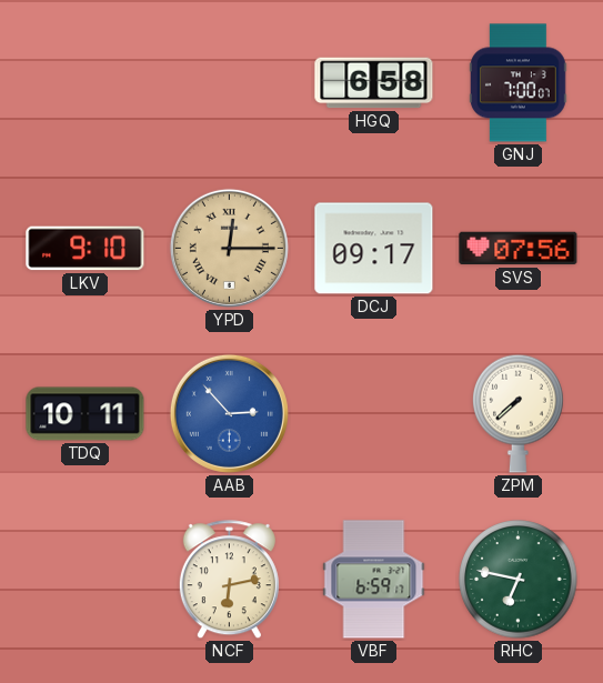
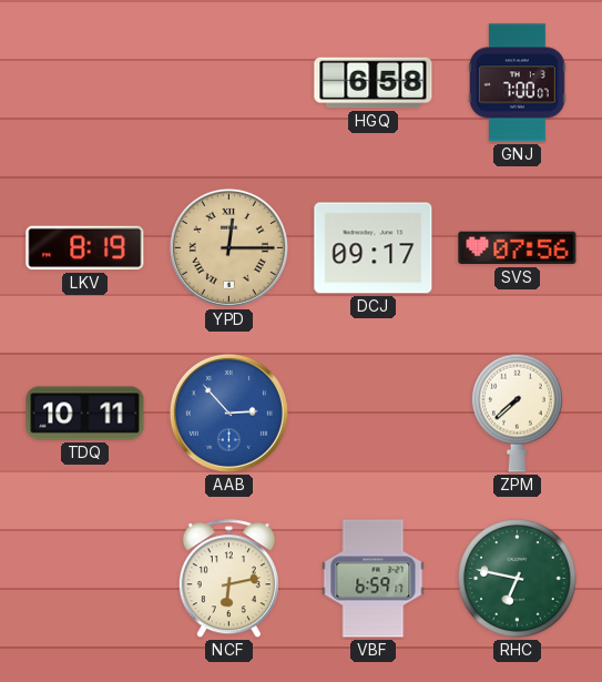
LKV: 9:10 -> 8:19
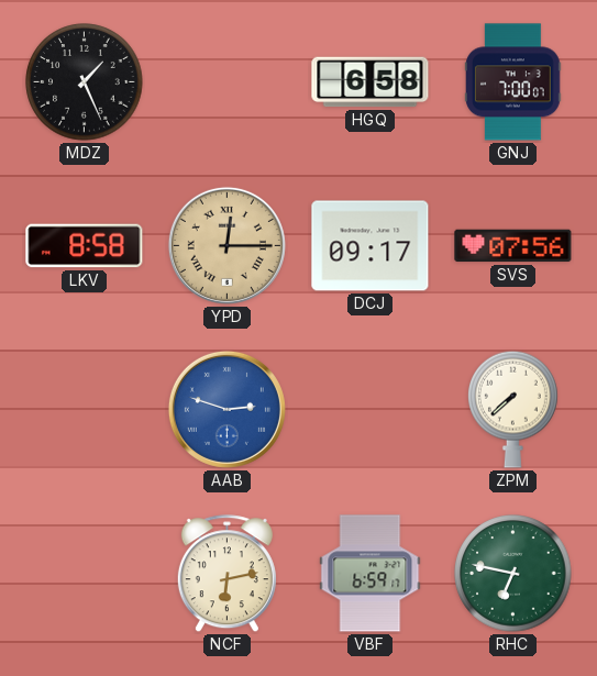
MDZ: none -> 1:26
LKV: 8:19 -> 8:58
TDQ: 10:11 -> none
AAB: 2:53 -> 2:48
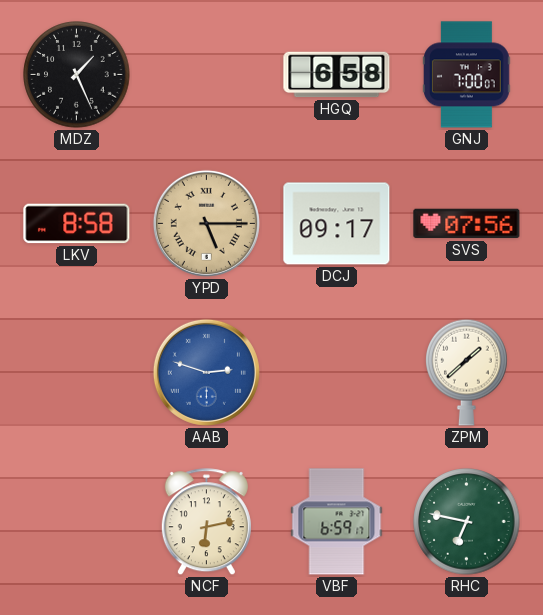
YPD: 12:15 -> 5:15
ZPM: 7:38 -> 1:38
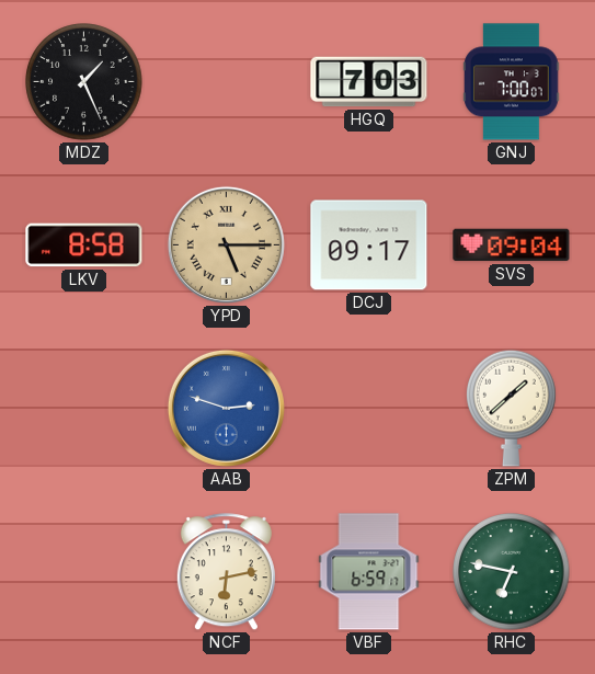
HGQ: 6:58 -> 7:03
SVS: 07:56 -> 09:04
